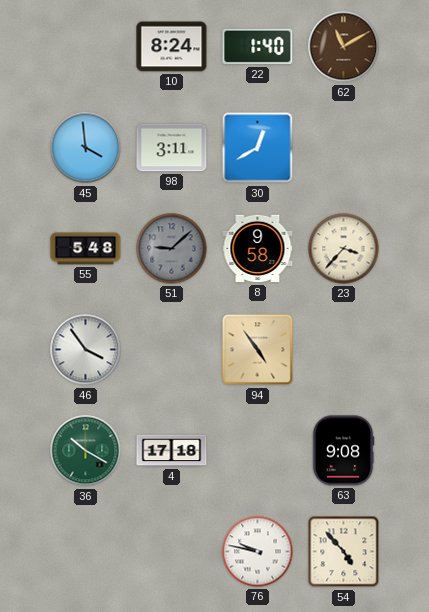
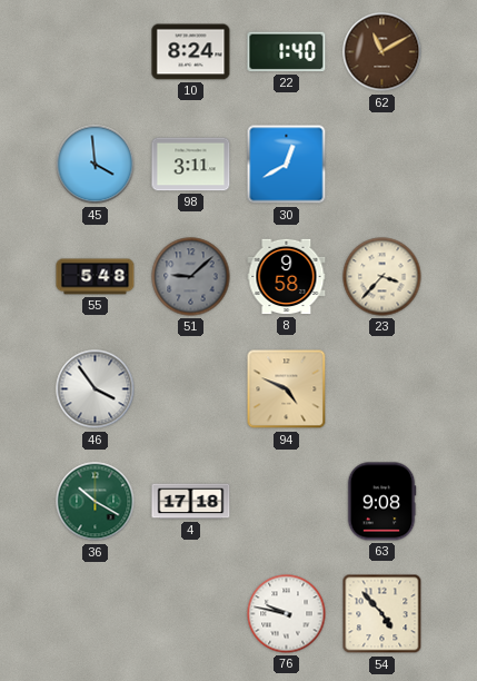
94: 4:54 -> 4:49
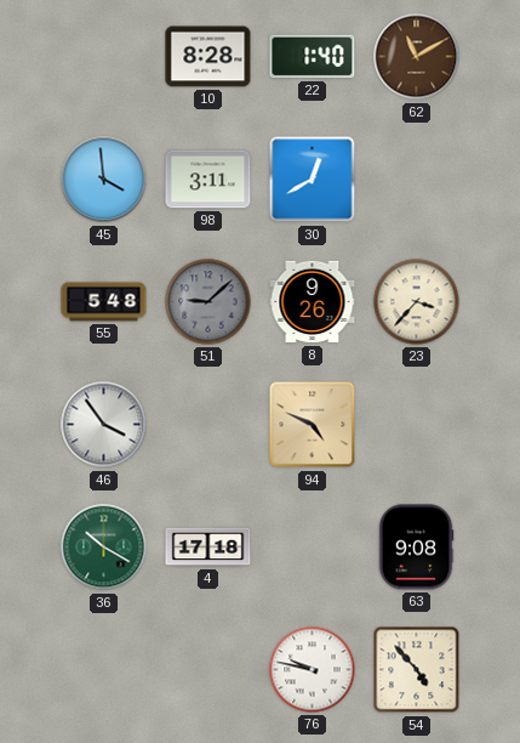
10: 8:24 -> 8:28
8: 9:58 -> 9:26
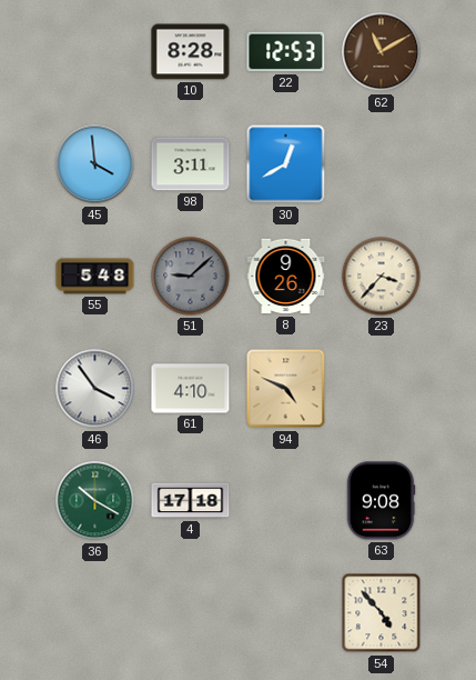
22: 1:40 -> 12:53
61: none -> 4:10
76: 9:47 -> none
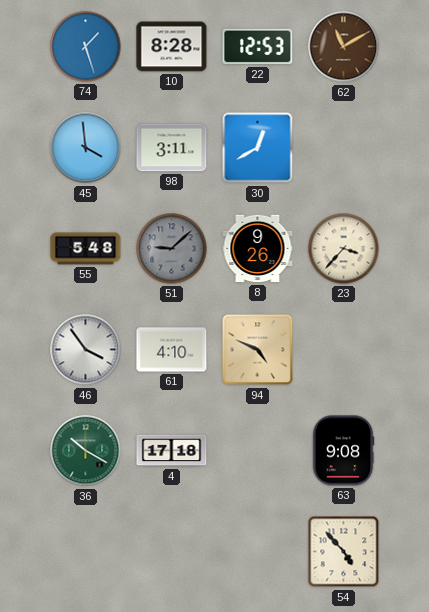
74: none -> 1:27
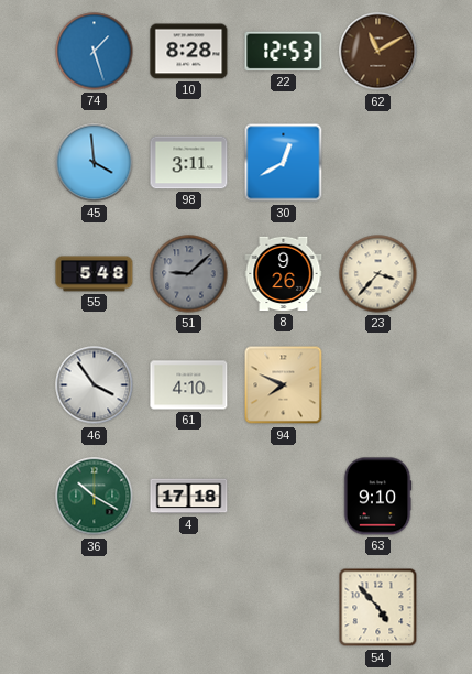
94: 4:49 -> 7:49
63: 9:08 -> 9:10
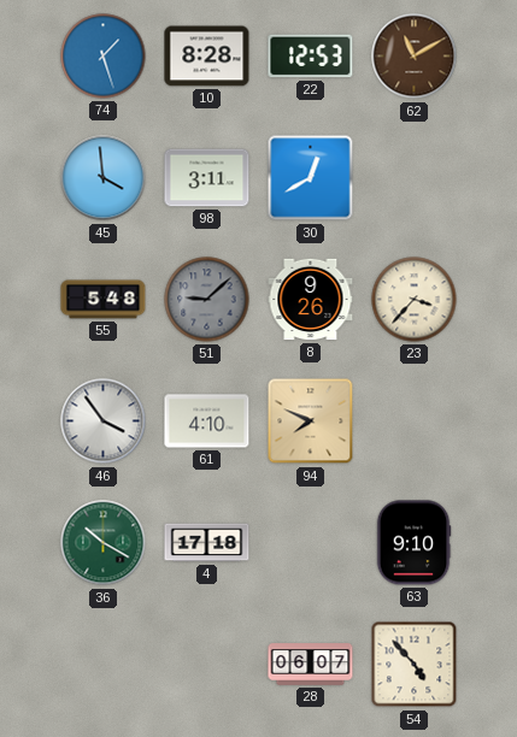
28: none -> 06:07
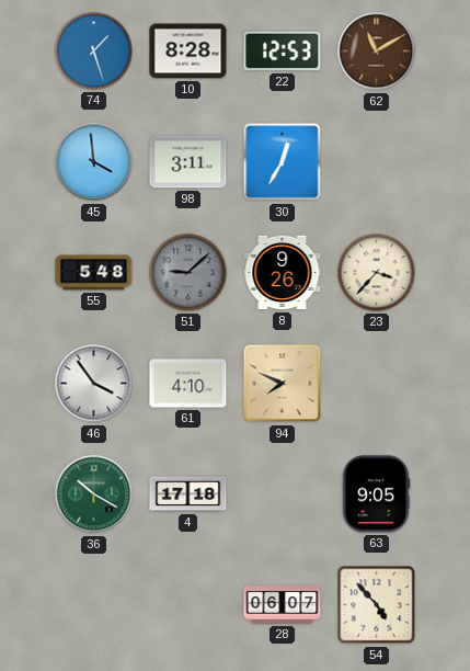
30: 12:40 -> 12:35
63: 9:10 -> 9:05
